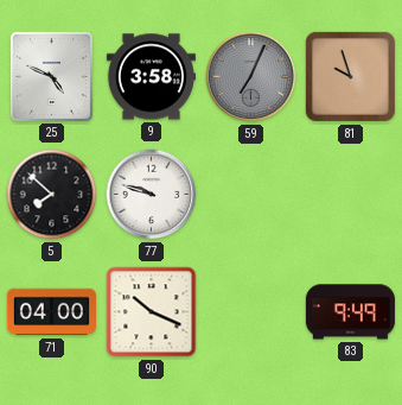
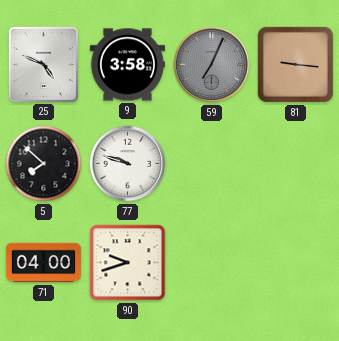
81: 9:57 -> 9:16
90: 10:19 -> 9:42
83: 9:49 -> none
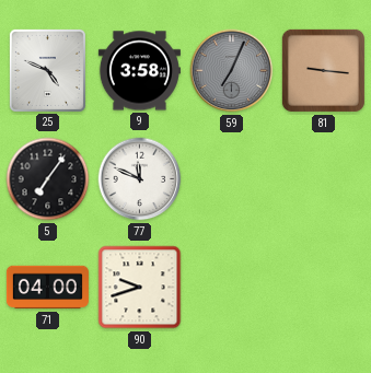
5: 7:52 -> 7:06
77: 9:48 -> 11:49
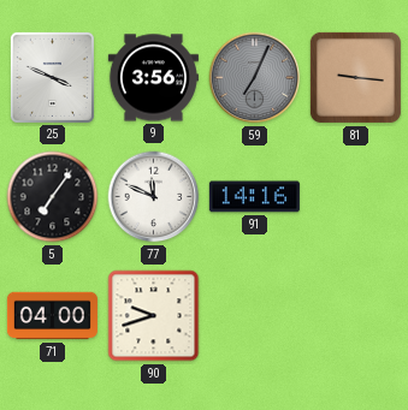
25: 4:49 -> 3:49
9: 3:58 -> 3:56
91: none -> 14:16
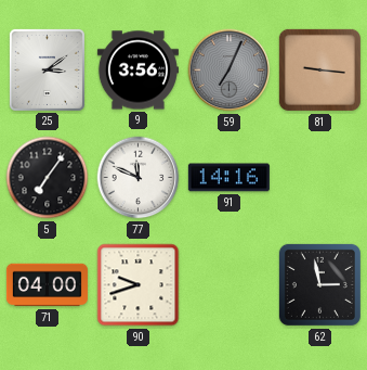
25: 3:49 -> 3:09
62: none -> 2:58
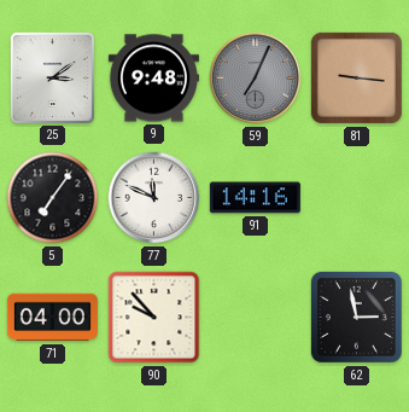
9: 3:56 -> 9:48
90: 9:42 -> 9:53
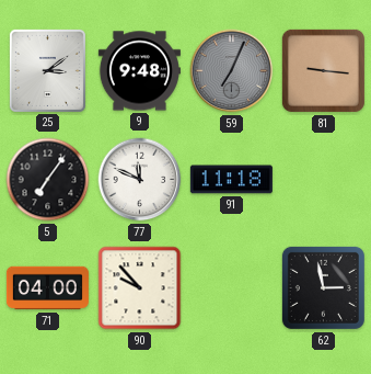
91: 14:16 -> 11:18
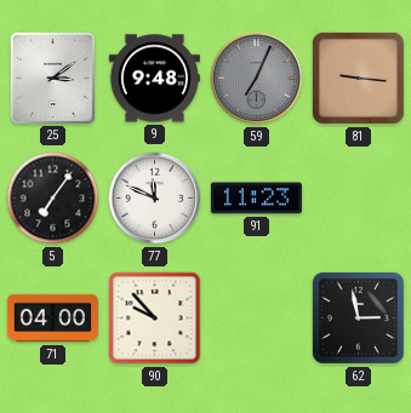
91: 11:18 -> 11:23
